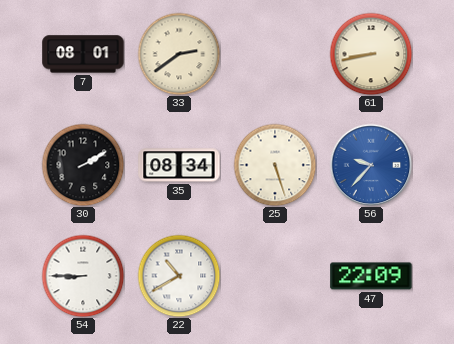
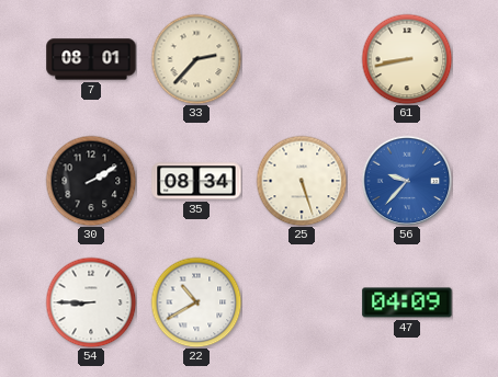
33: 2:39 -> 2:37
47: 22:09 -> 04:09
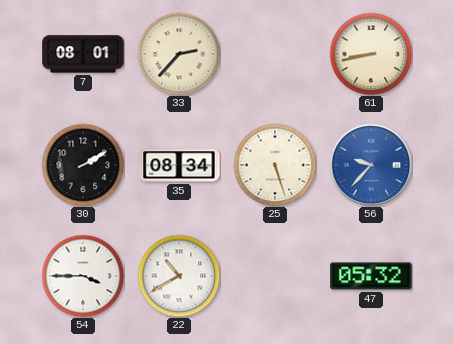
54: 8:45 -> 3:45
47: 04:09 -> 05:32
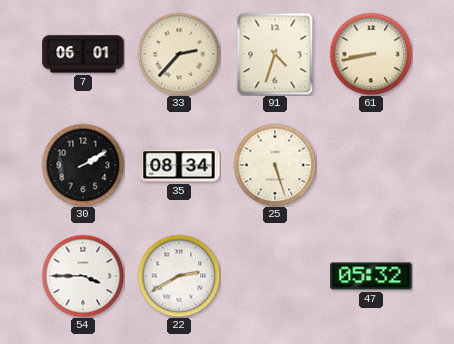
7: 08:01 -> 06:01
91: none -> 4:33
56: 9:37 -> none
22: 10:40 -> 2:40
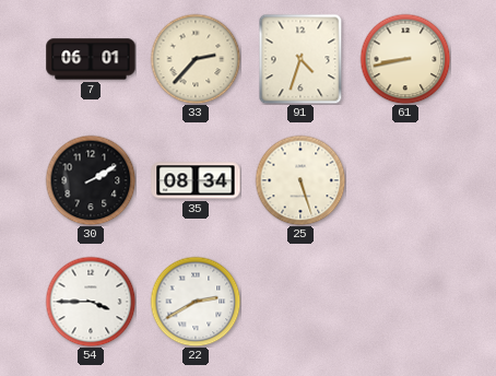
47: 05:32 -> none
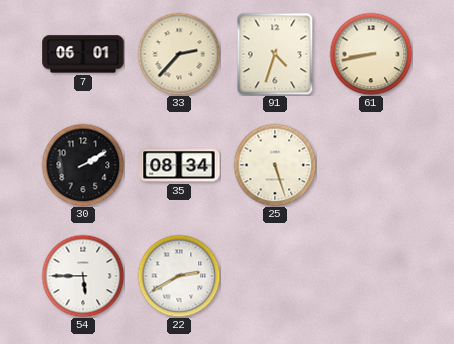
54: 3:45 -> 5:45
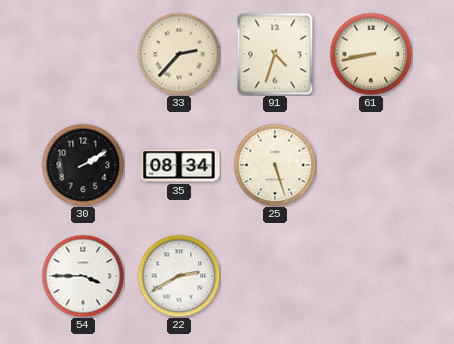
7: 06:01 -> none
54: 5:45 -> 3:45
